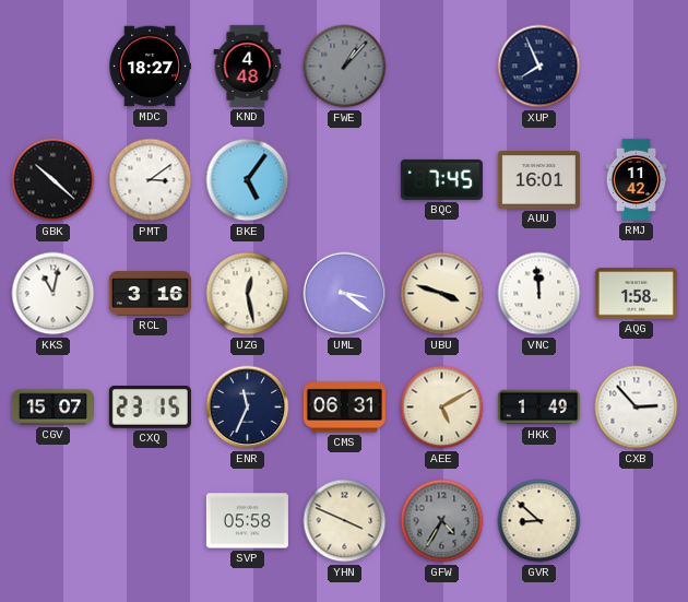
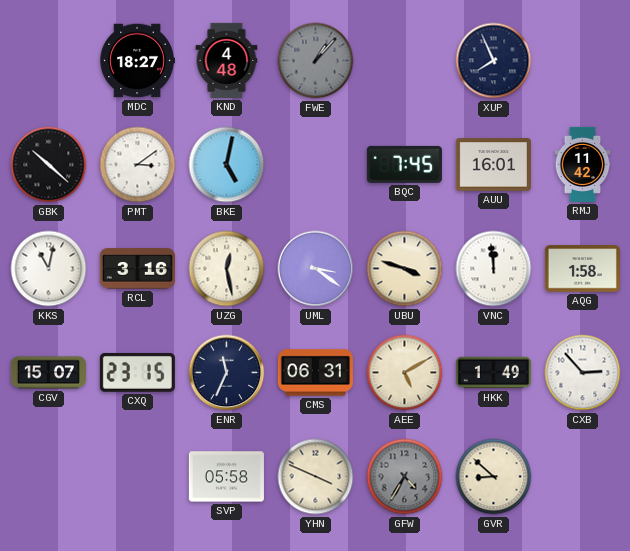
BKE: 5:06 -> 5:02
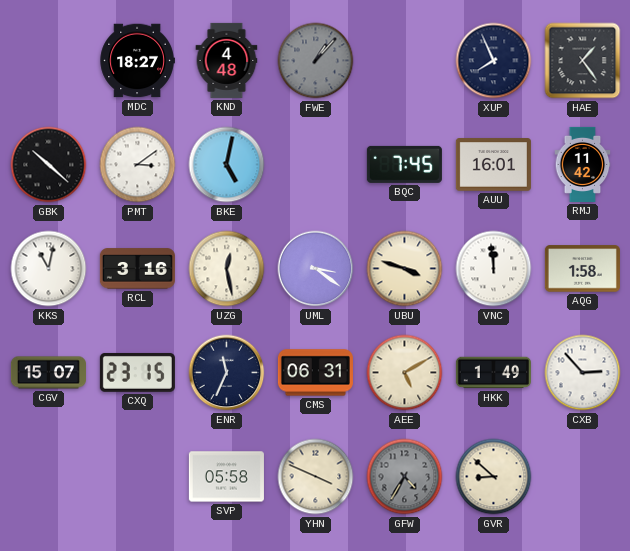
HAE: none -> 1:24
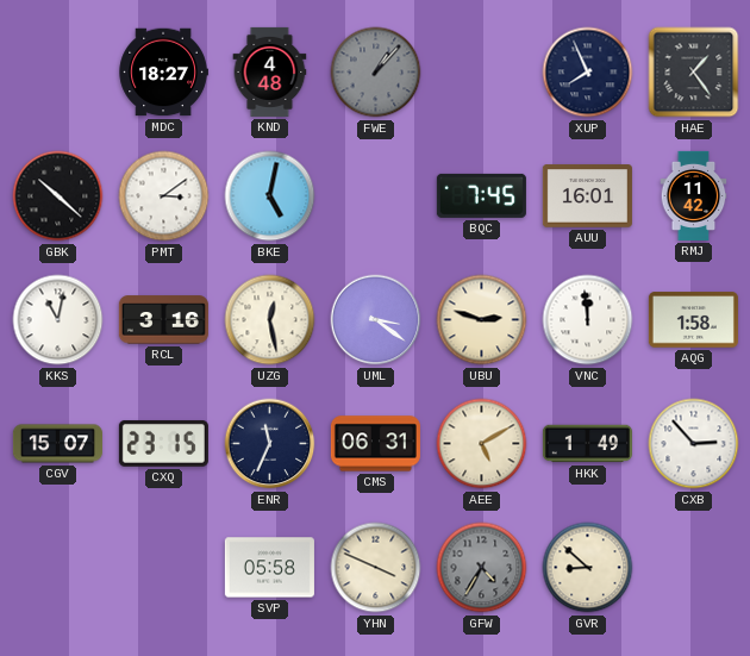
UBU: 3:48 -> 2:48
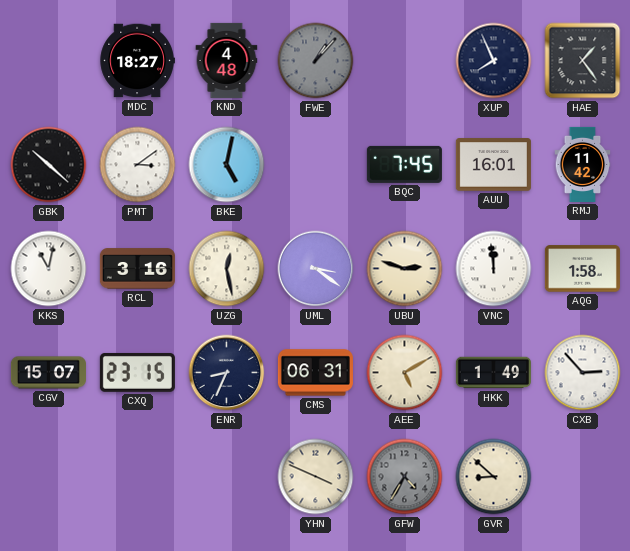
ENR: 11:34 -> 8:34
SVP: 05:58 -> none
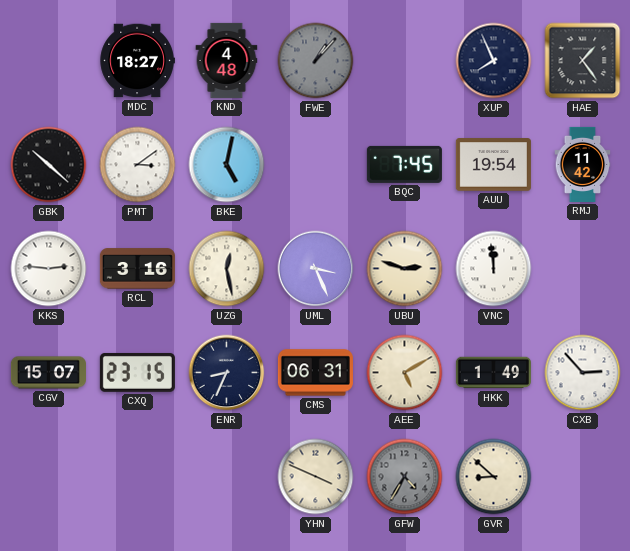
AUU: 16:01 -> 19:54
KKS: 11:02 -> 2:46
UML: 3:21 -> 3:26
AQG: 1:58 -> none
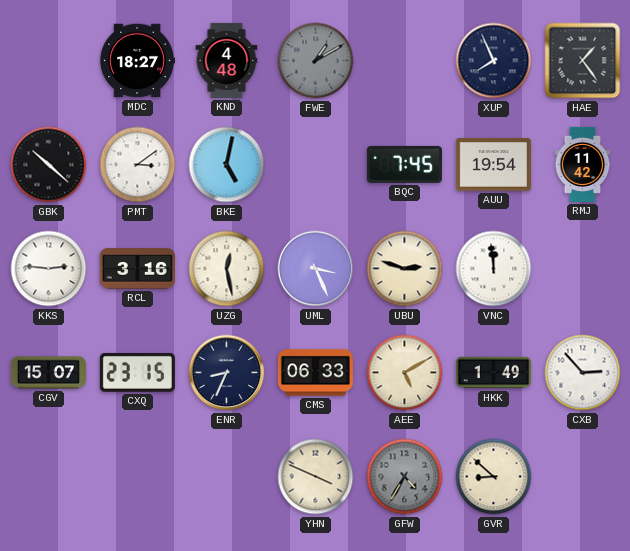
FWE: 1:07 -> 1:10
CMS: 06:31 -> 06:33
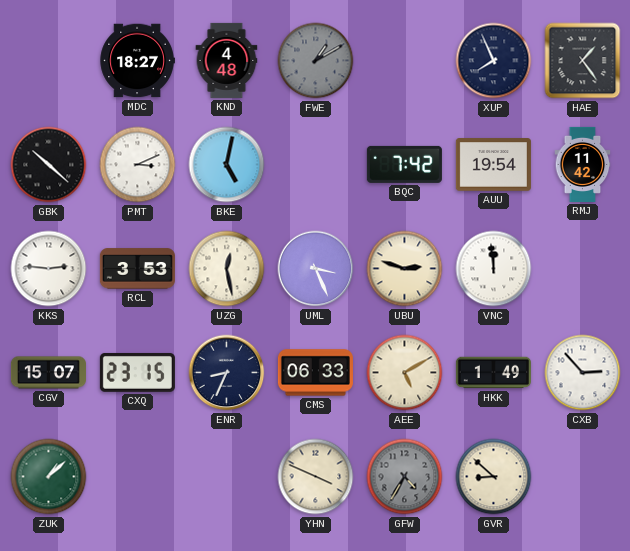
PMT: 3:09 -> 3:11
BQC: 7:45 -> 7:42
RCL: 3:16 -> 3:53
ZUK: none -> 1:08
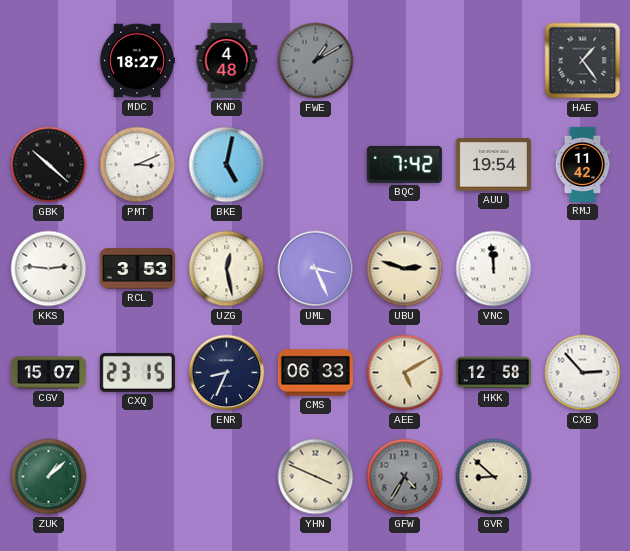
XUP: 7:56 -> none
HKK: 1:49 -> 12:58
